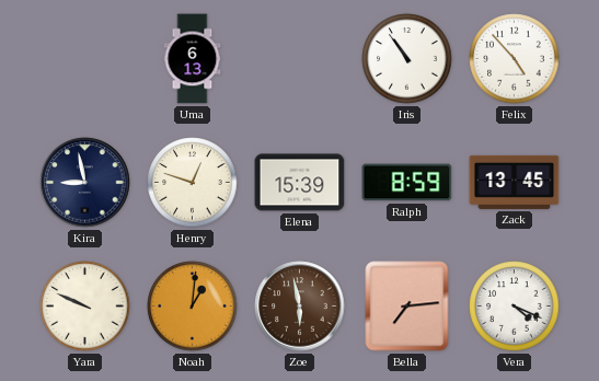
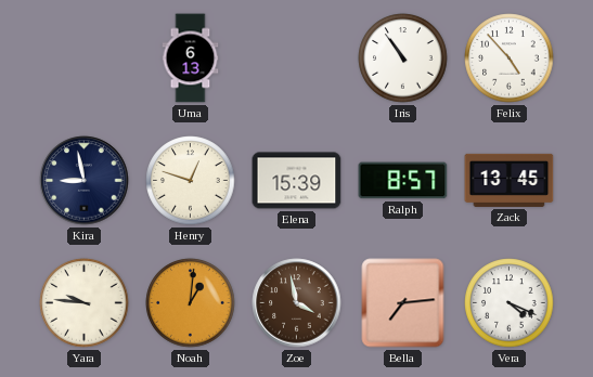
Ralph: 8:59 -> 8:57
Yara: 9:49 -> 9:46
Zoe: 5:58 -> 3:58
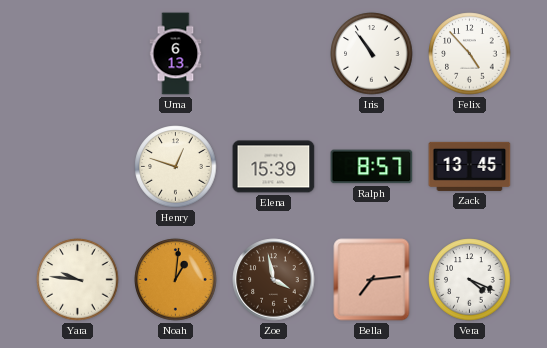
Kira: 8:58 -> none
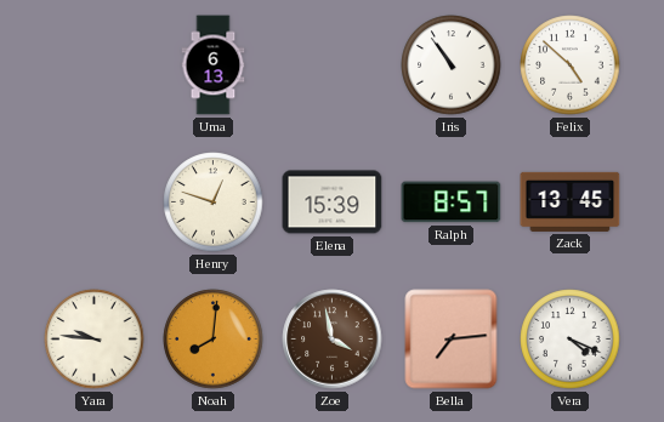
Felix: 4:53 -> 4:52
Noah: 1:01 -> 8:01
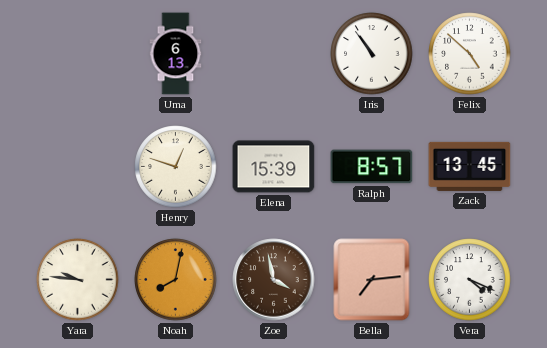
Noah: 8:01 -> 8:02
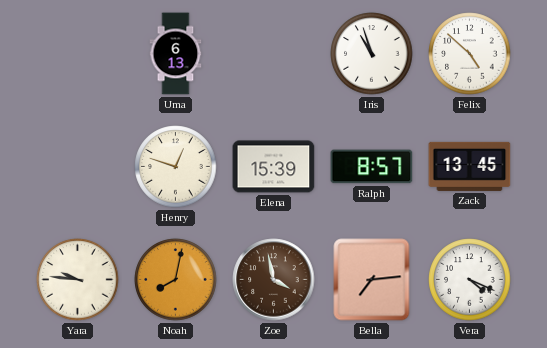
Iris: 10:54 -> 10:57
